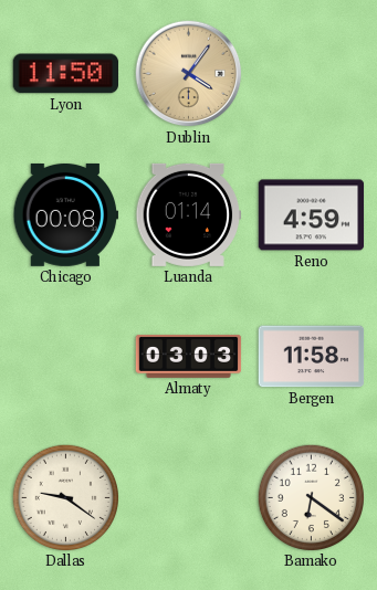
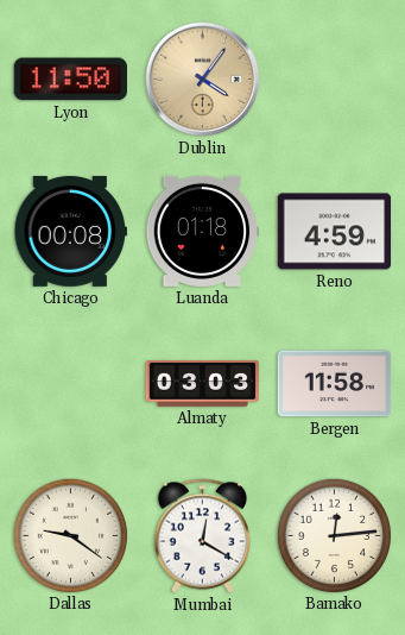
Luanda: 01:14 -> 01:18
Mumbai: none -> 12:20
Bamako: 6:21 -> 12:14
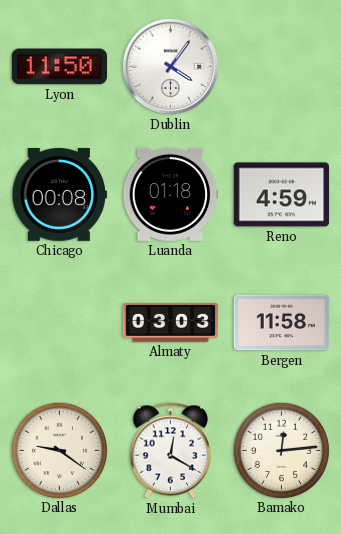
Dublin dial: champagne -> white
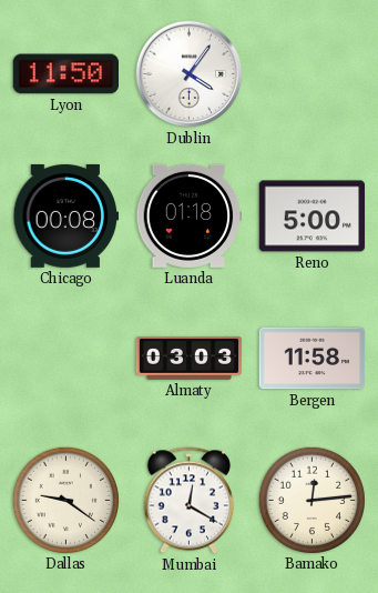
Reno: 4:59 -> 5:00
